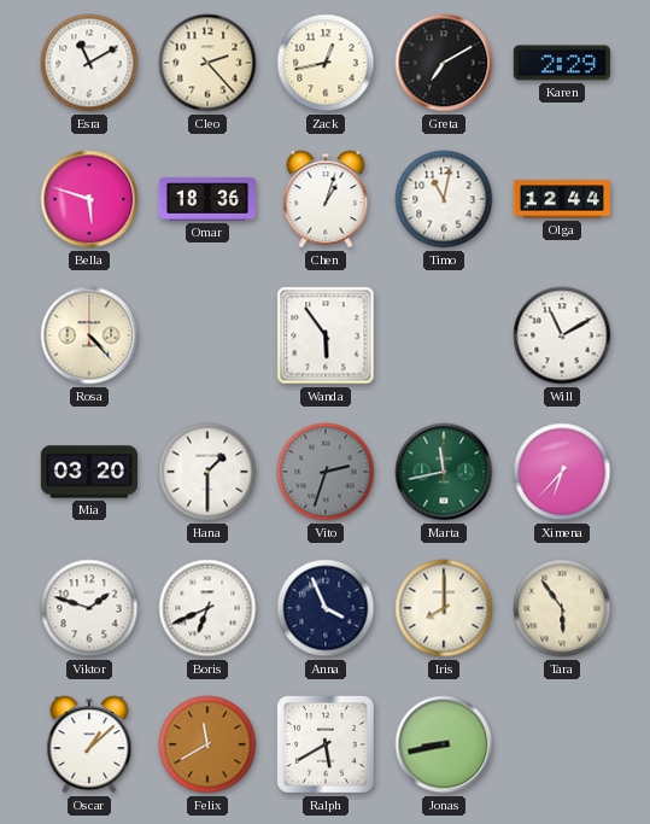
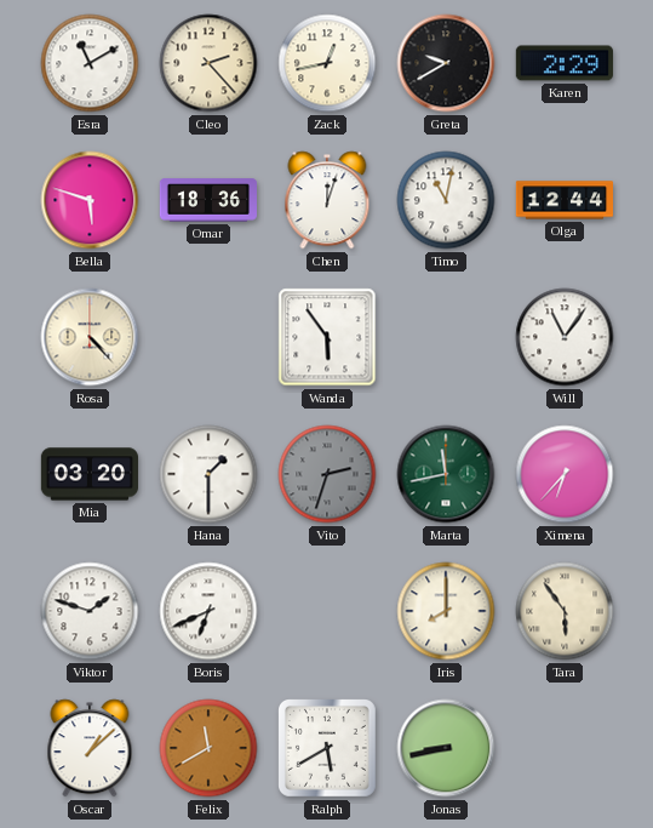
Greta: 7:10 -> 9:40
Chen: 1:03 -> 12:03
Will: 11:10 -> 11:06
Anna: 3:56 -> none
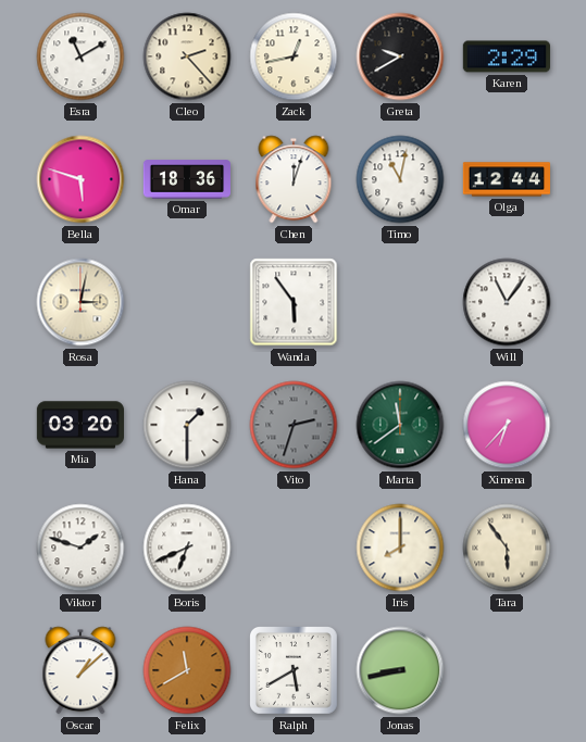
Rosa: 4:23 -> 3:02
Marta: 11:43 -> 11:39
